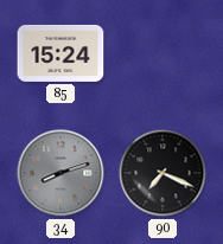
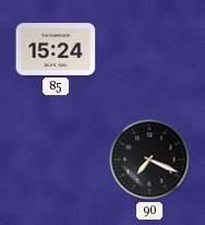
34: 8:12 -> none
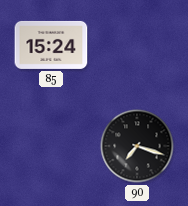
90: 7:19 -> 7:18
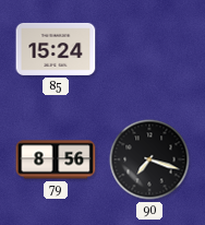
79: none -> 8:56
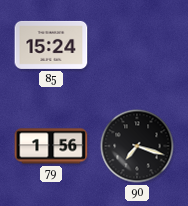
79: 8:56 -> 1:56
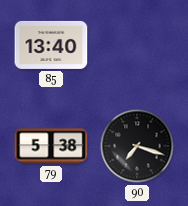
85: 15:24 -> 13:40
79: 1:56 -> 5:38
